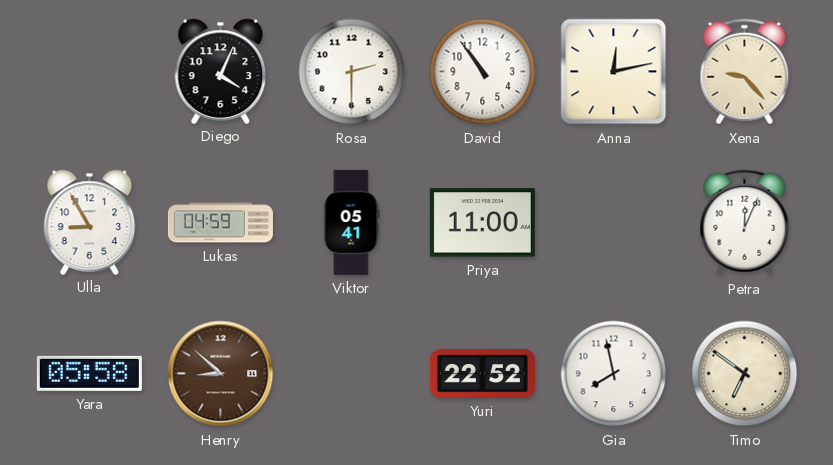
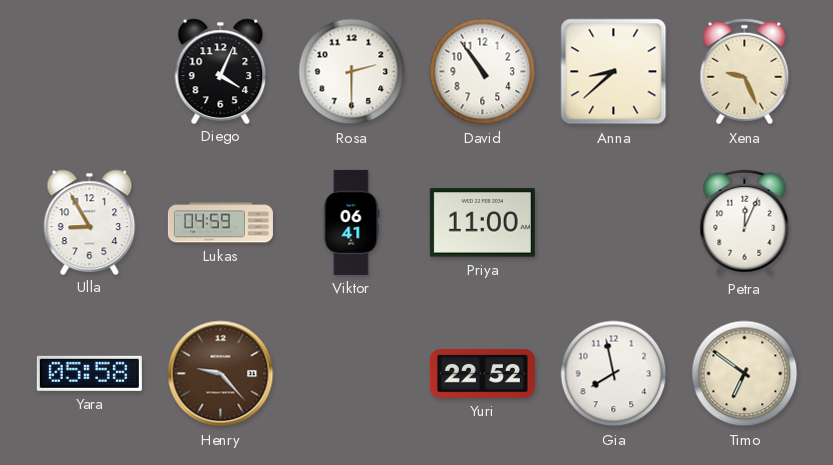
Anna: 12:13 -> 8:38
Xena: 9:23 -> 9:26
Viktor: 05:41 -> 06:41
Henry: 8:52 -> 9:23
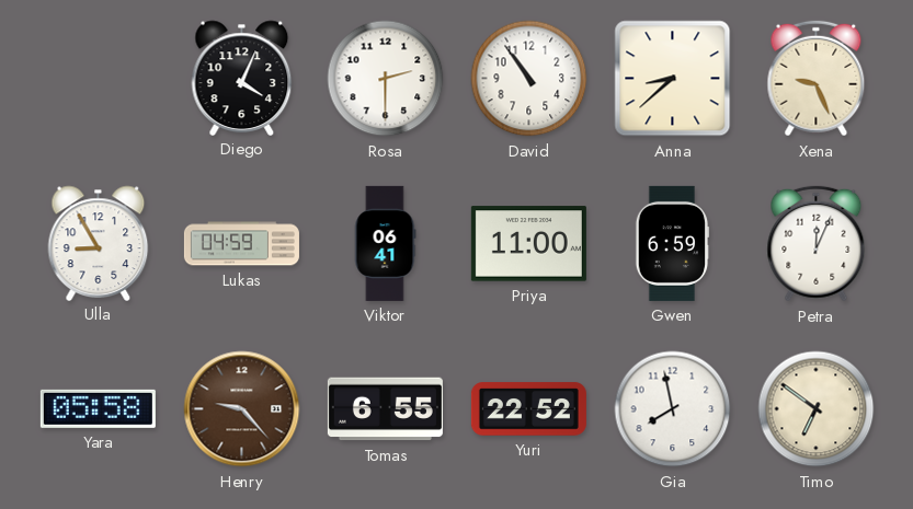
Gwen: none -> 6:59
Tomas: none -> 6:55
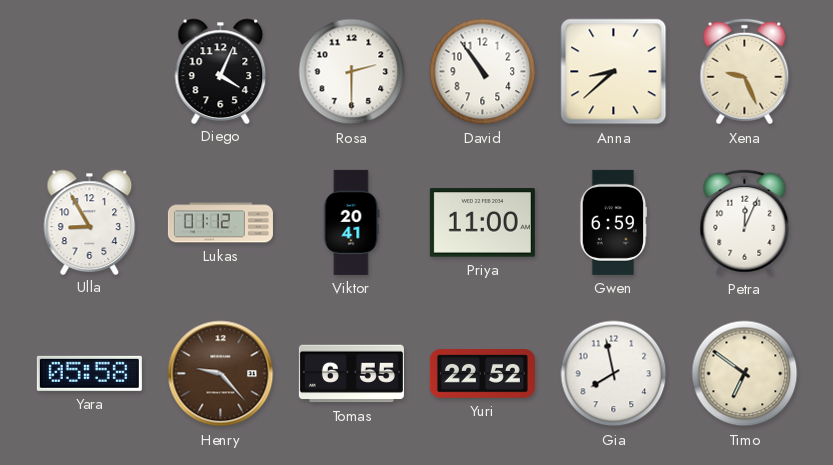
Lukas: 04:59 -> 01:12
Viktor: 06:41 -> 20:41
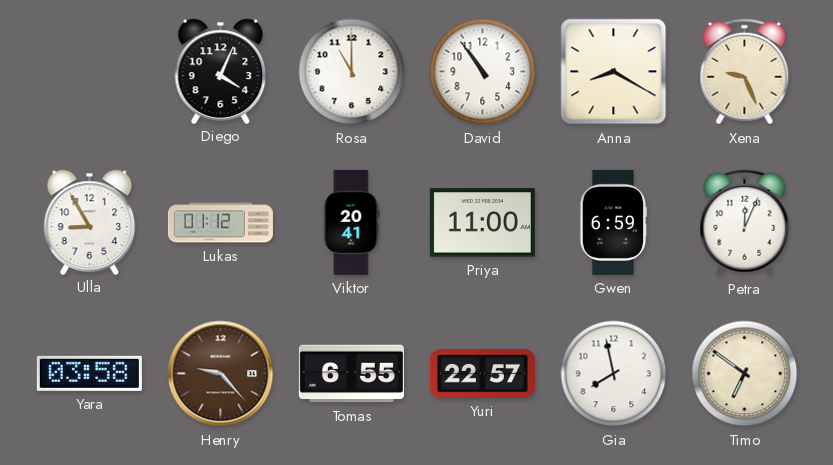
Rosa: 2:30 -> 11:00
Anna: 8:38 -> 8:20
Yara: 05:58 -> 03:58
Yuri: 22:52 -> 22:57
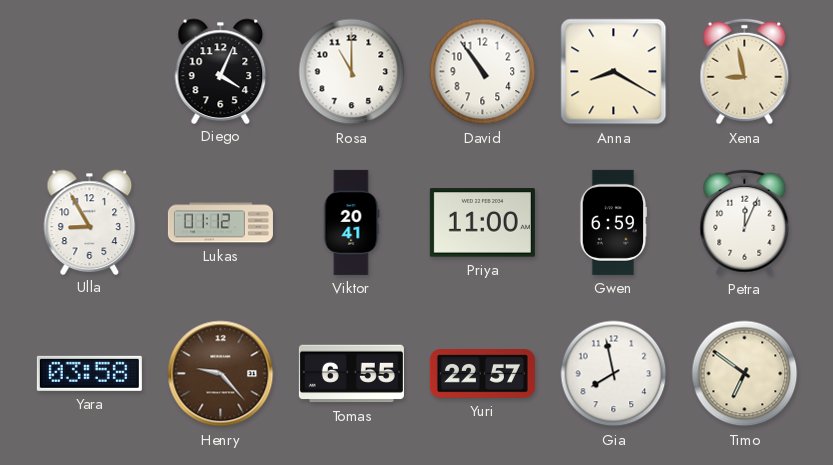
Xena: 9:26 -> 8:58
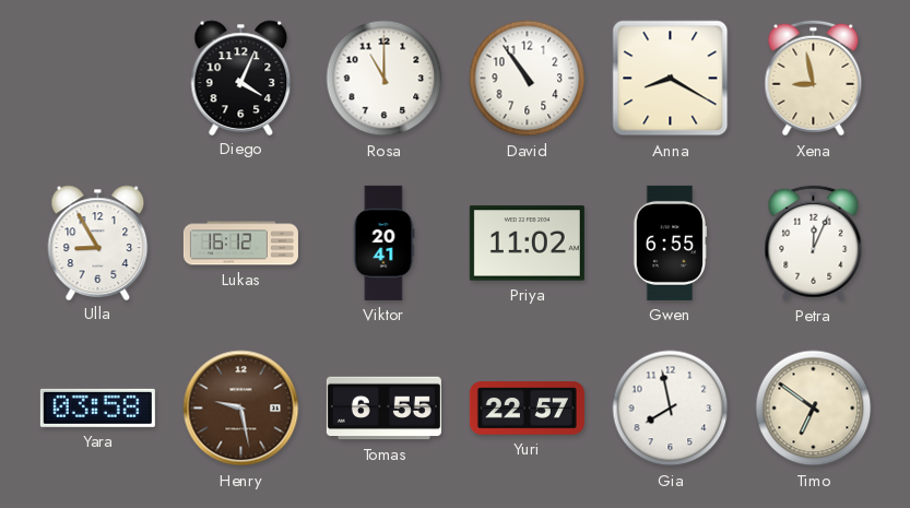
Lukas: 01:12 -> 16:12
Priya: 11:00 -> 11:02
Gwen: 6:59 -> 6:55
Henry: 9:23 -> 9:28
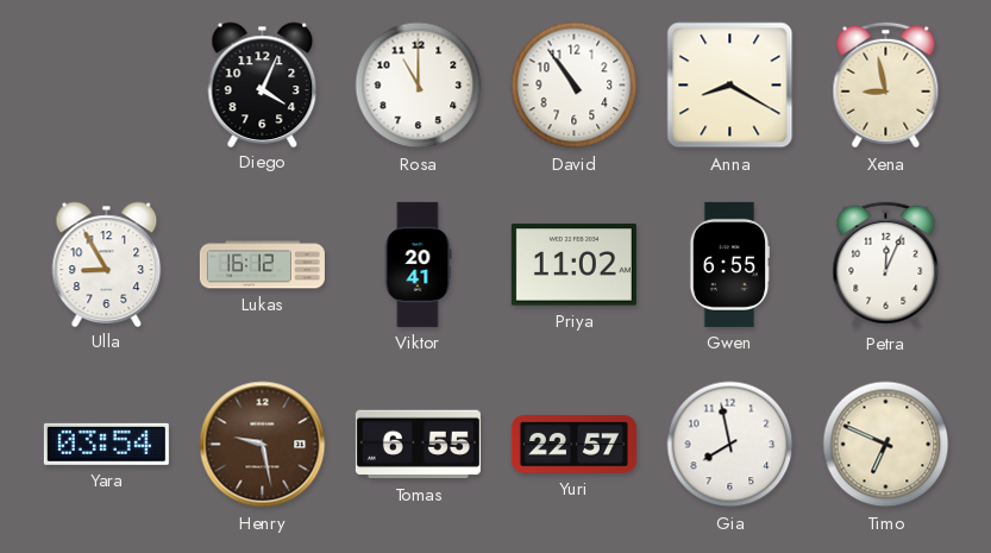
Yara: 03:58 -> 03:54
Timo: 6:51 -> 6:49
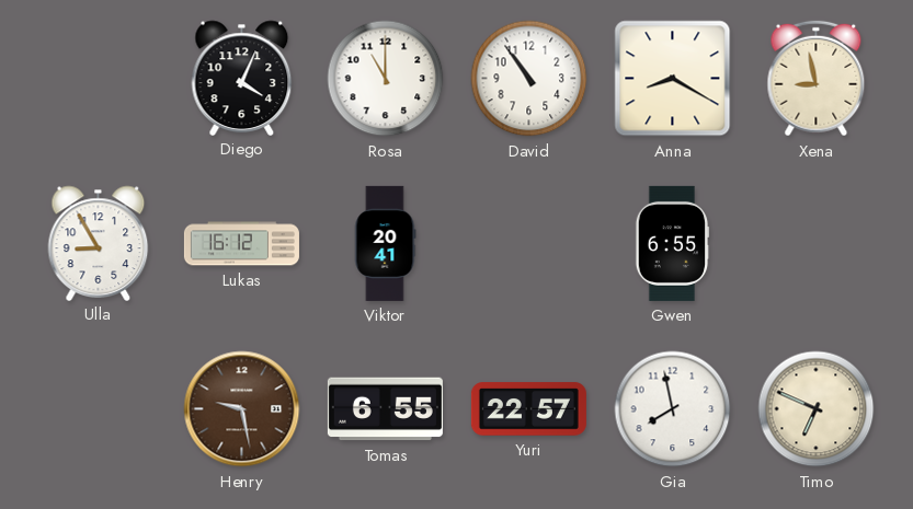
Priya: 11:02 -> none
Petra: 12:04 -> none
Yara: 03:54 -> none
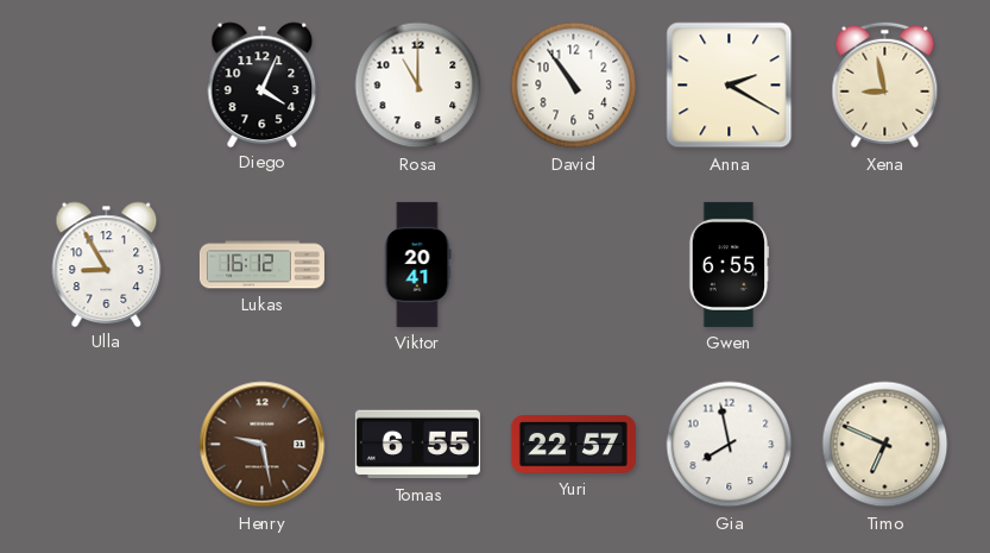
Anna: 8:20 -> 2:20
